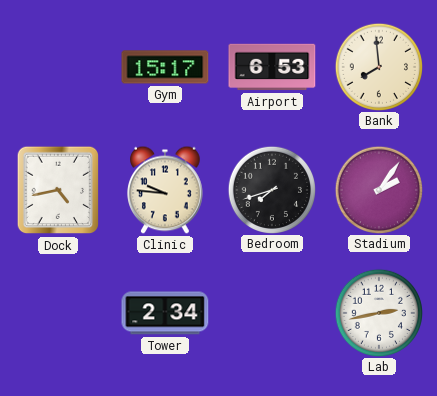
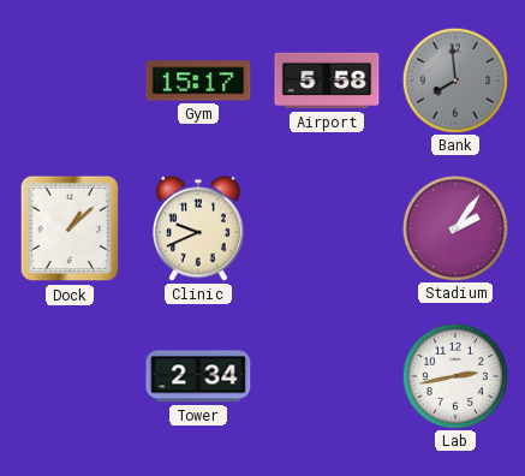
Airport: 6:53 -> 5:58
Bank dial: cream -> grey
Dock: 4:43 -> 1:08
Clinic: 9:46 -> 9:41
Bedroom: 7:42 -> none
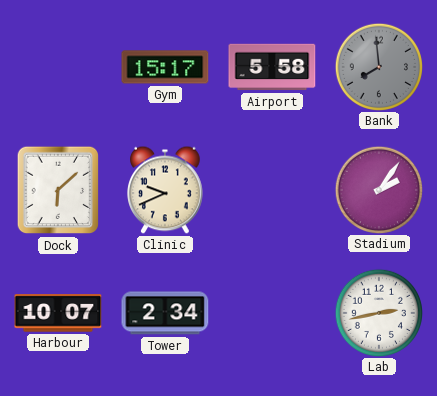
Dock: 1:08 -> 6:08
Harbour: none -> 10:07
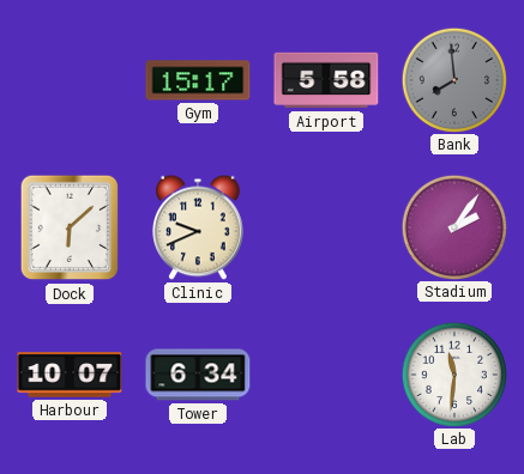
Tower: 2:34 -> 6:34
Lab: 2:43 -> 11:31
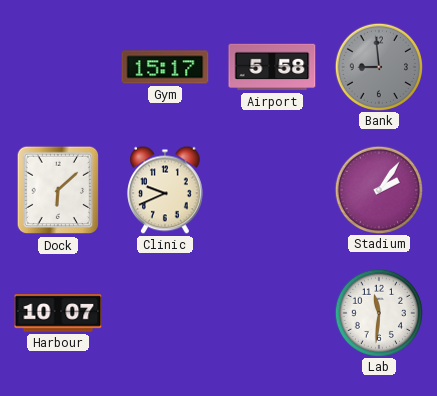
Bank: 7:59 -> 8:59
Tower: 6:34 -> none
